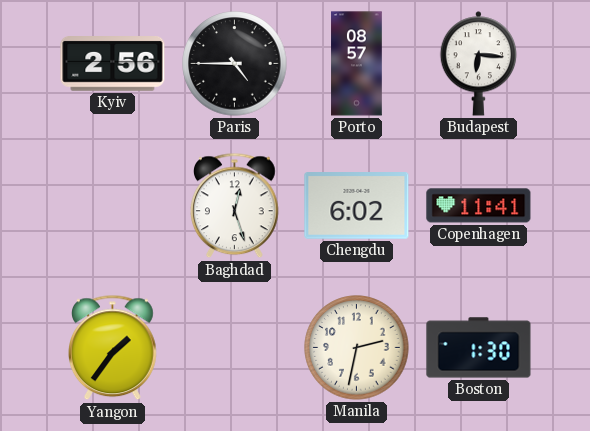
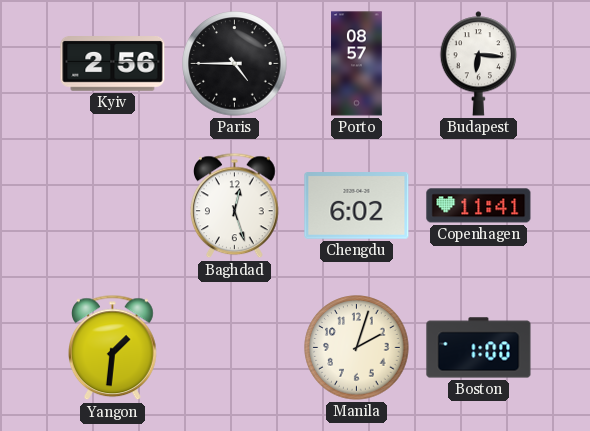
Yangon: 1:36 -> 1:31
Manila: 2:32 -> 2:03
Boston: 1:30 -> 1:00
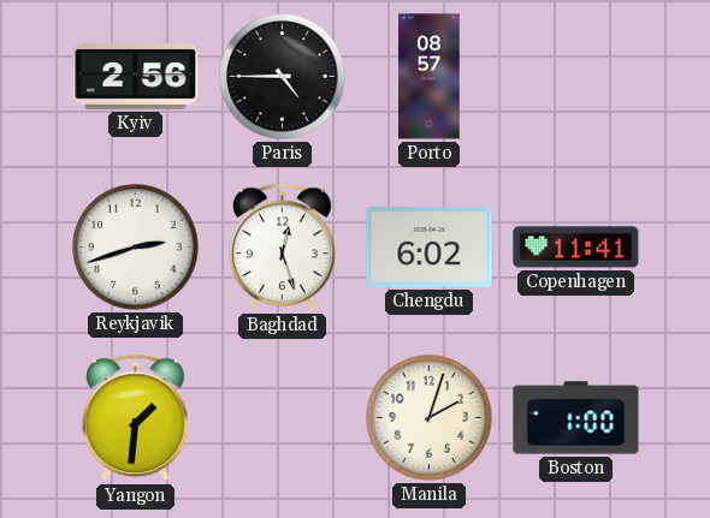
Budapest: 6:16 -> none
Reykjavik: none -> 2:42
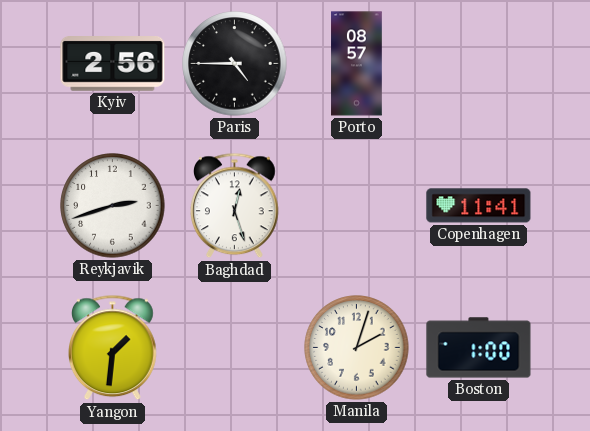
Chengdu: 6:02 -> none
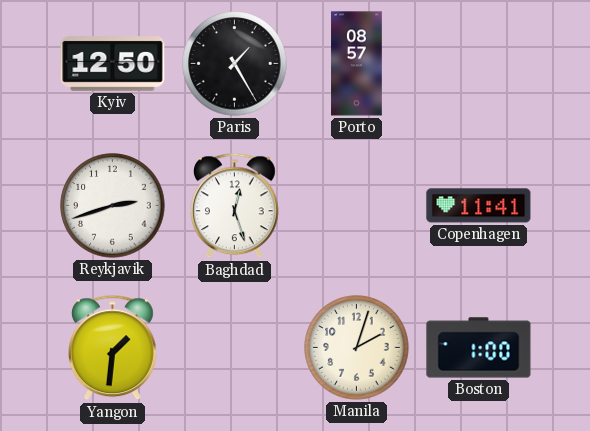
Kyiv: 2:56 -> 12:50
Paris: 4:45 -> 1:25
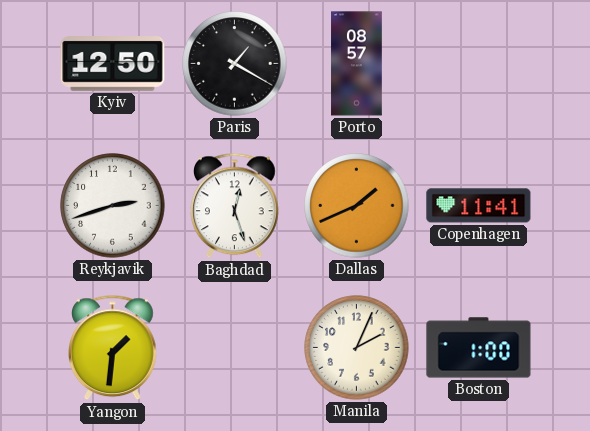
Paris: 1:25 -> 1:20
Dallas: none -> 1:41
Manila: 2:03 -> 2:04
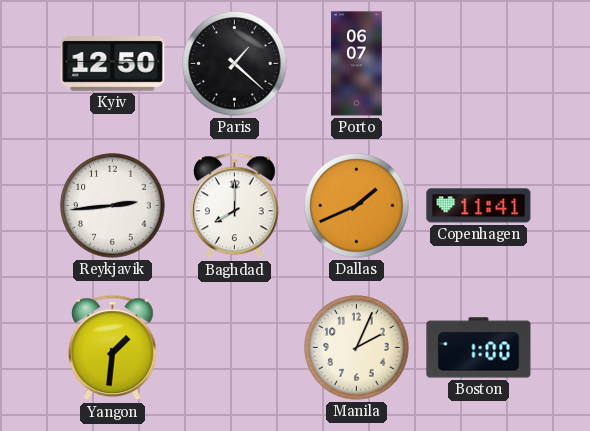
Paris: 1:20 -> 1:22
Porto: 08:57 -> 06:07
Reykjavik: 2:42 -> 2:44
Baghdad: 12:27 -> 8:00
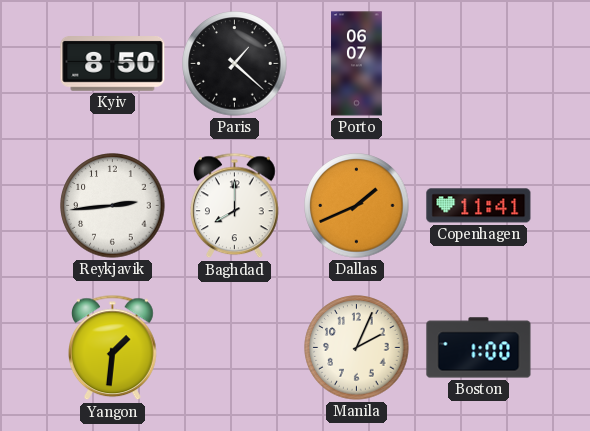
Kyiv: 12:50 -> 8:50
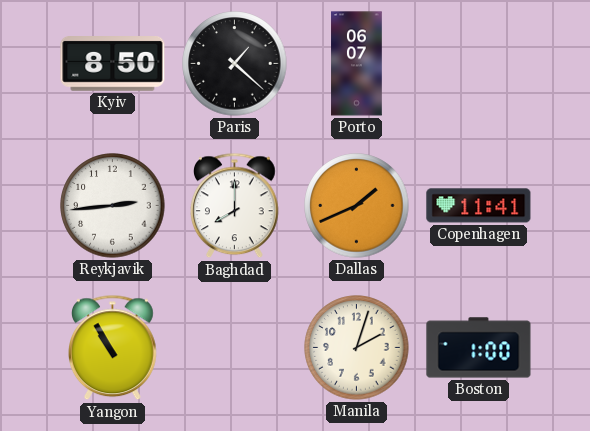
Yangon: 1:31 -> 10:55
Manila: 2:04 -> 2:03
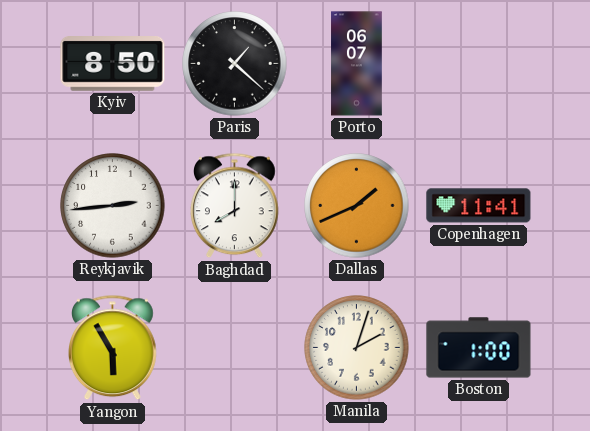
Yangon: 10:55 -> 5:55
